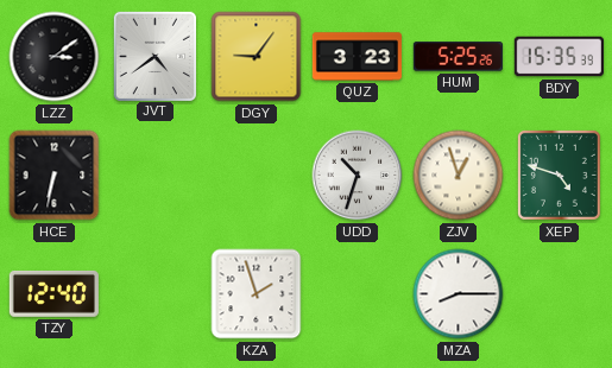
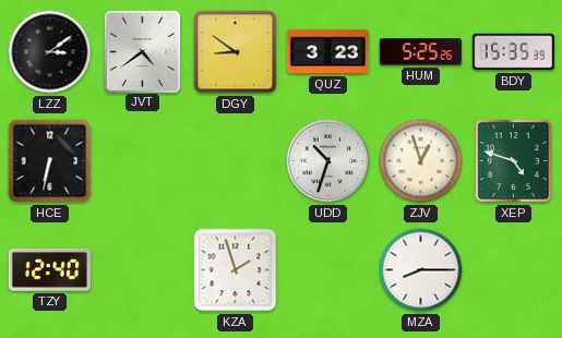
DGY: 9:06 -> 8:51
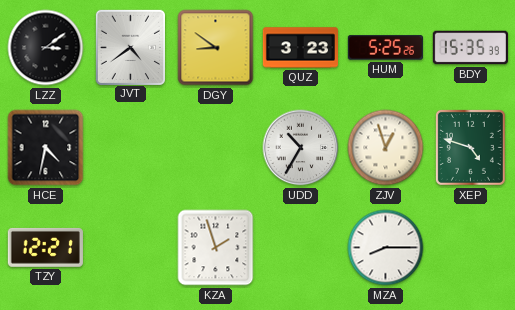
HCE: 6:32 -> 4:32
UDD: 10:33 -> 10:35
TZY: 12:40 -> 12:21
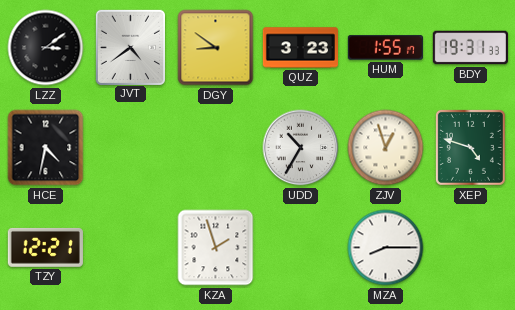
HUM: 5:25 -> 1:55
BDY: 15:35 -> 19:31
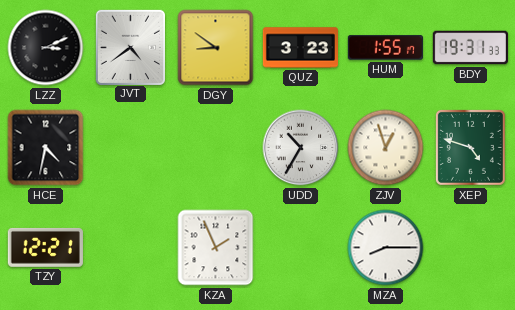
LZZ: 3:09 -> 3:11
KZA: 1:57 -> 1:56
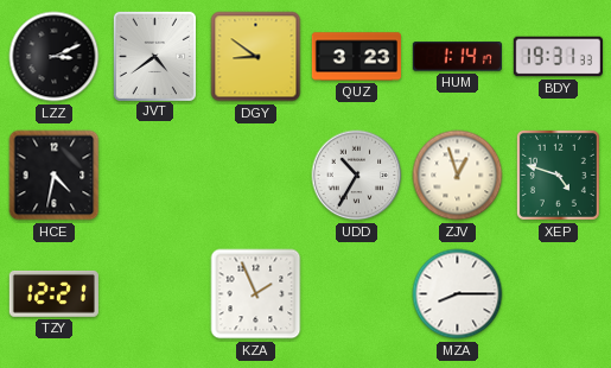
HUM: 1:55 -> 1:14
